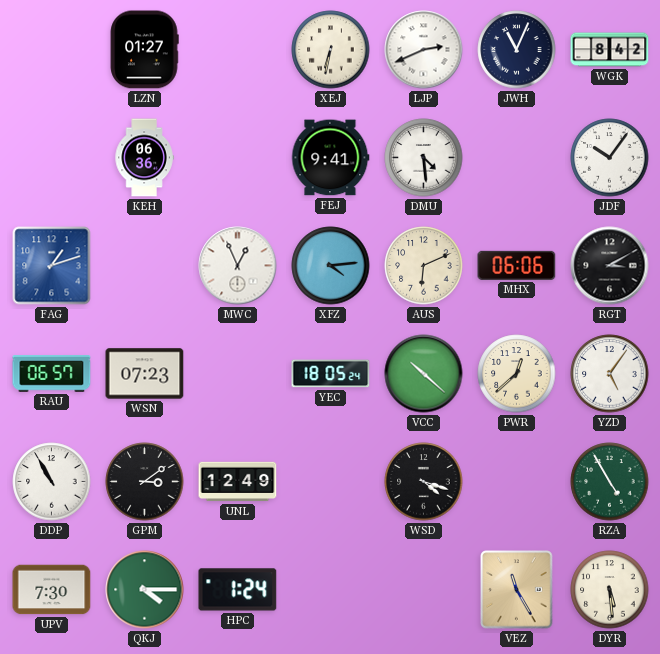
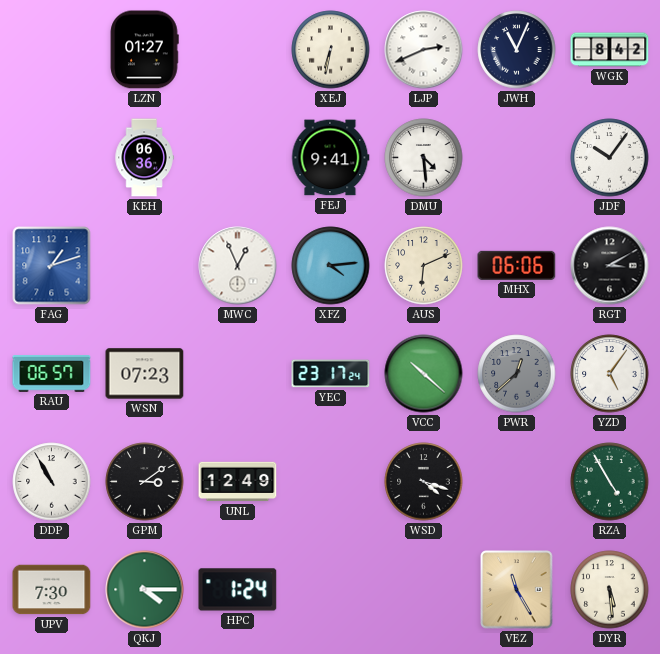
YEC: 18:05 -> 23:17
PWR dial: cream -> grey
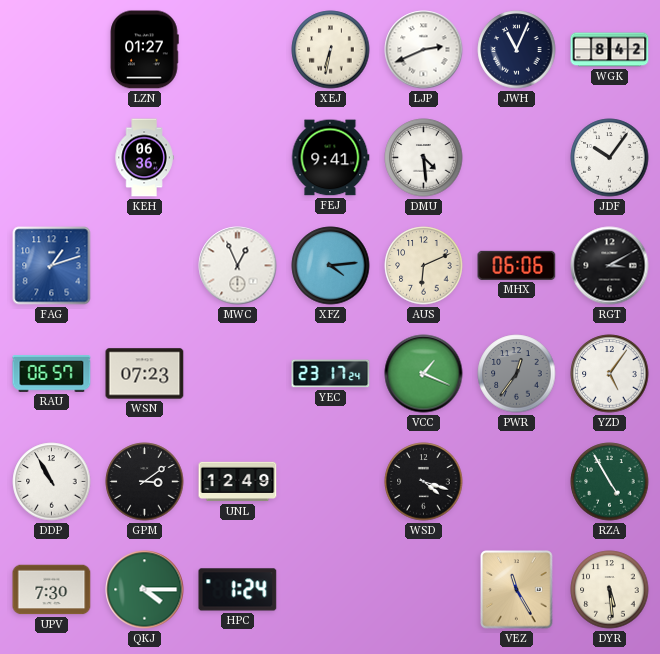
VCC: 10:22 -> 1:19
PWR: 12:38 -> 12:36
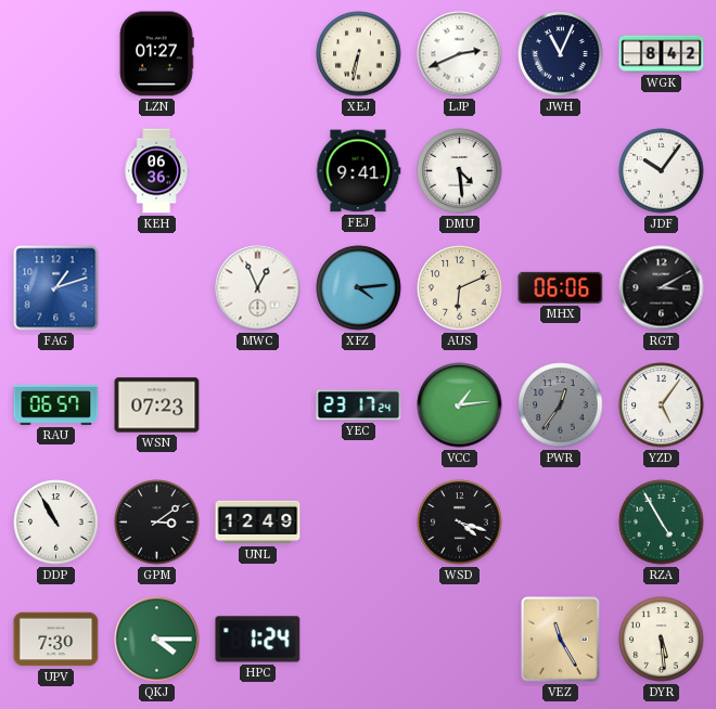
VCC: 1:19 -> 1:14
